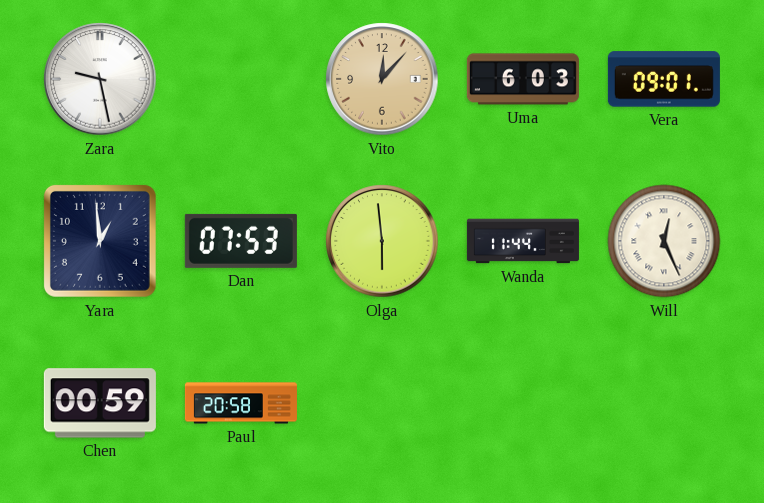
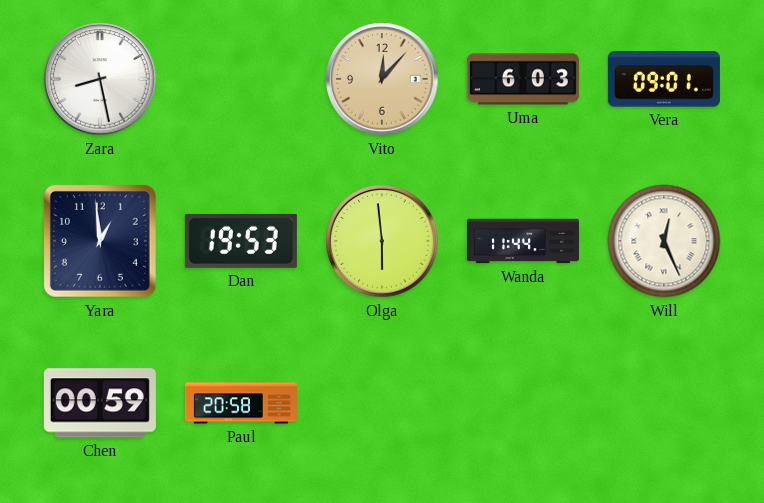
Zara: 9:28 -> 8:28
Dan: 07:53 -> 19:53
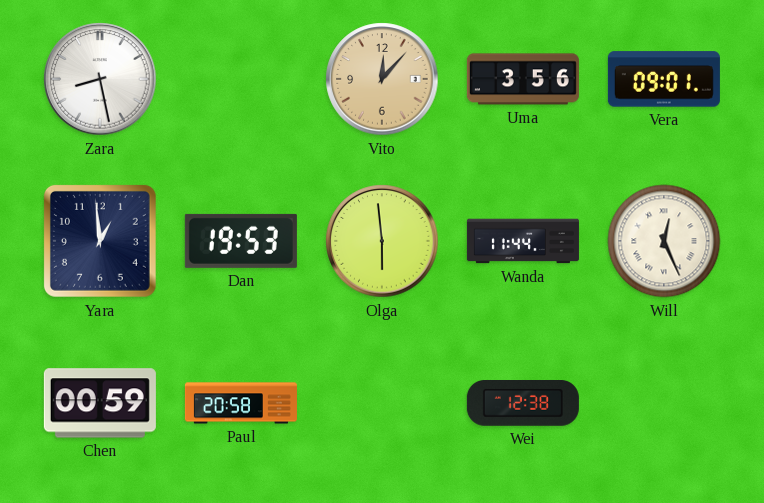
Uma: 6:03 -> 3:56
Wei: none -> 12:38
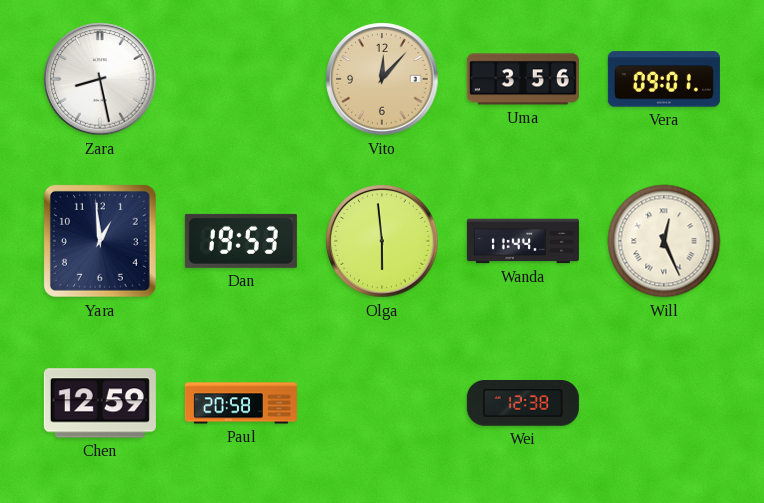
Chen: 00:59 -> 12:59
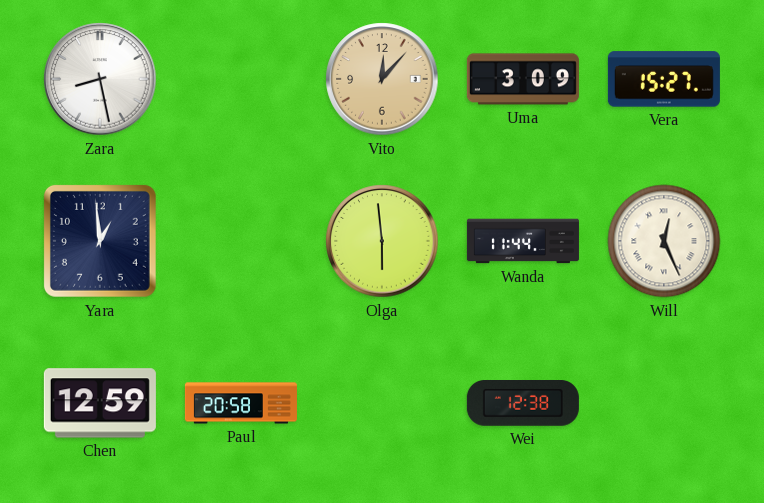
Uma: 3:56 -> 3:09
Vera: 09:01 -> 15:27
Dan: 19:53 -> none
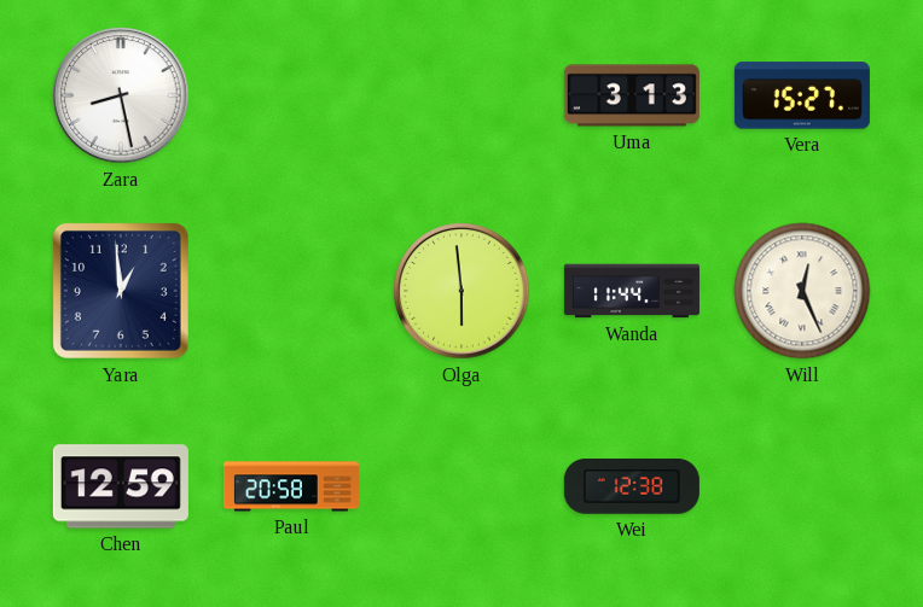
Vito: 12:07 -> none
Uma: 3:09 -> 3:13
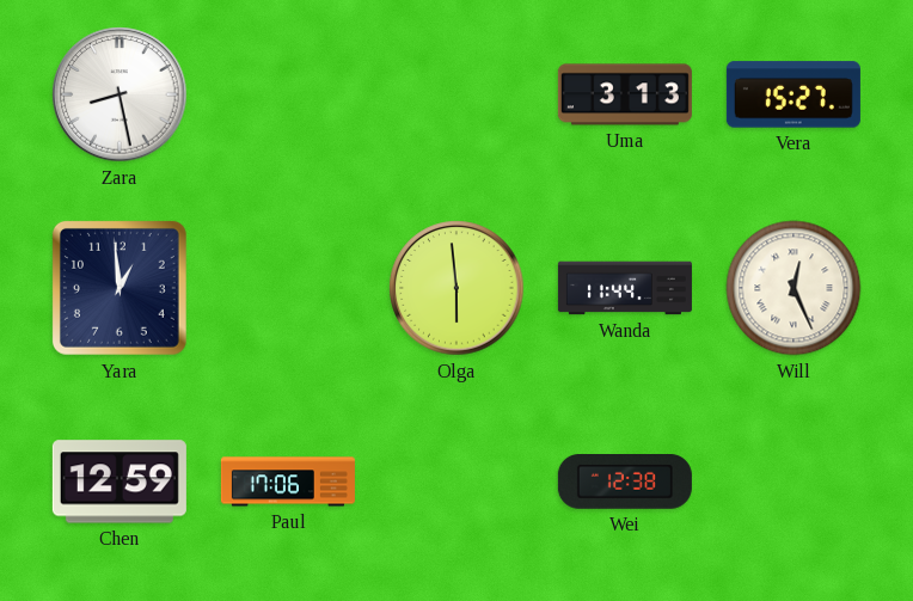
Paul: 20:58 -> 17:06
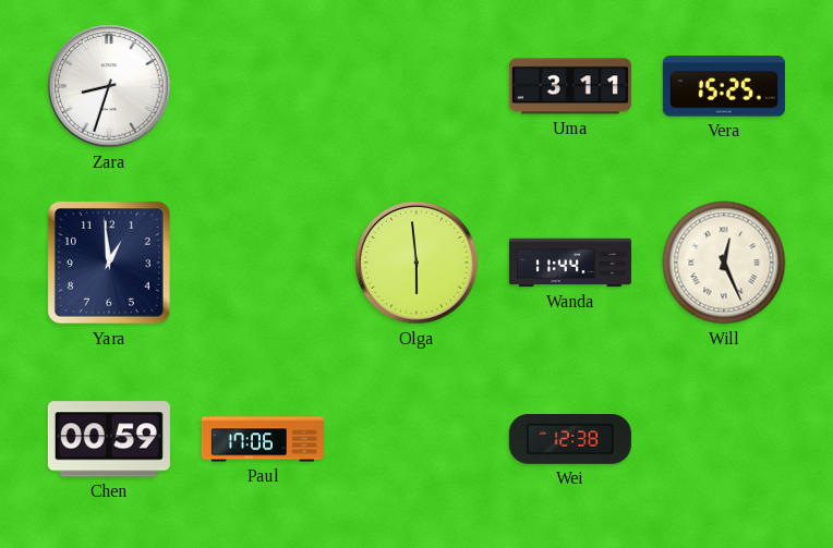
Zara: 8:28 -> 8:33
Uma: 3:13 -> 3:11
Vera: 15:27 -> 15:25
Chen: 12:59 -> 00:59
